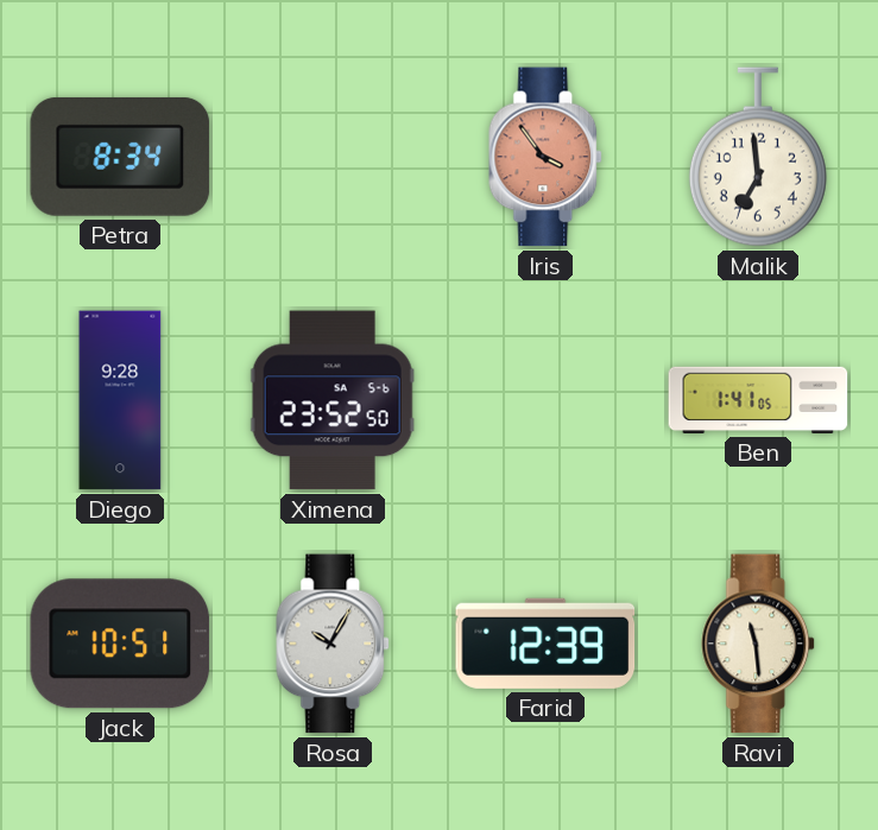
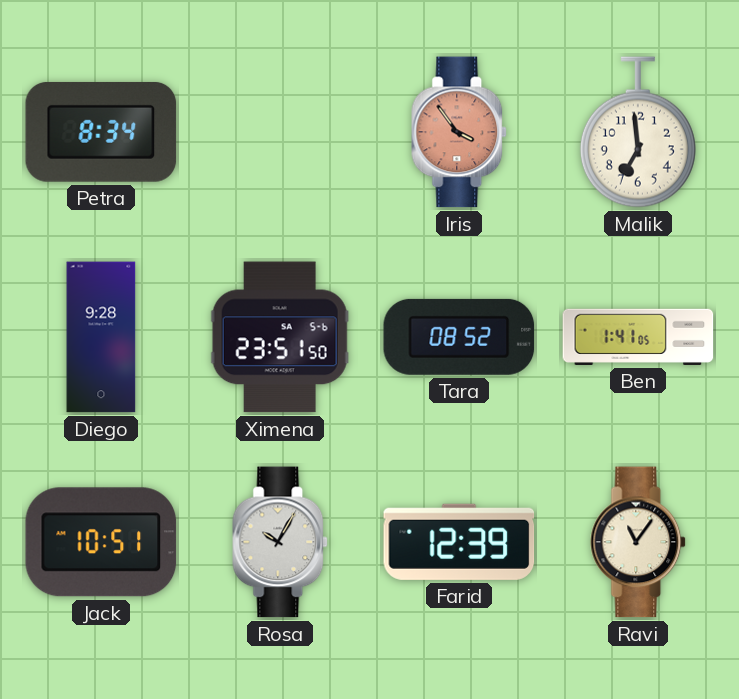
Ximena: 23:52 -> 23:51
Tara: none -> 08:52
Ravi: 11:29 -> 11:06
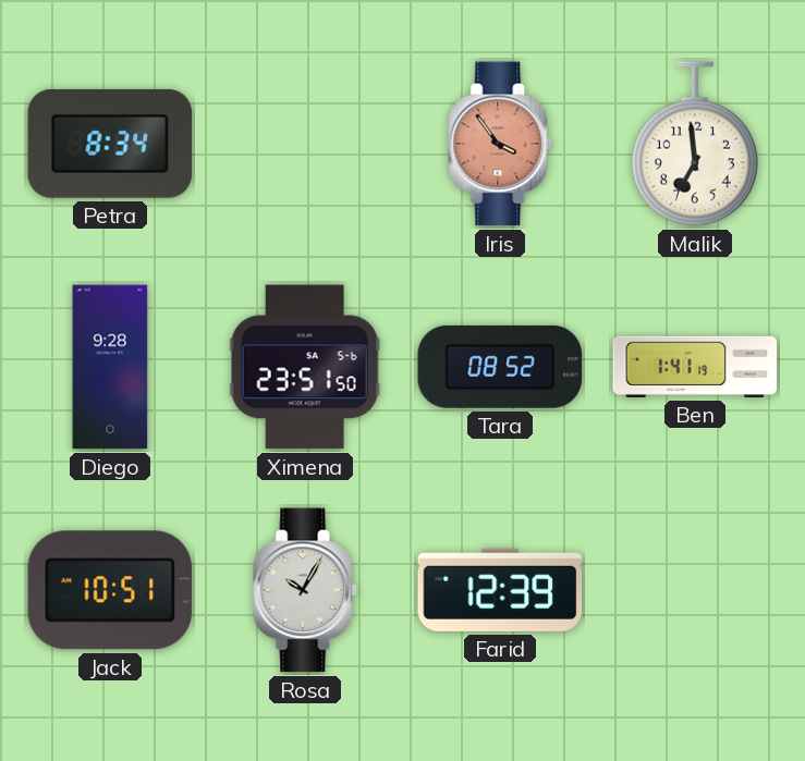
Ben: 1:41:05 -> 1:41:19
Ravi: 11:06 -> none
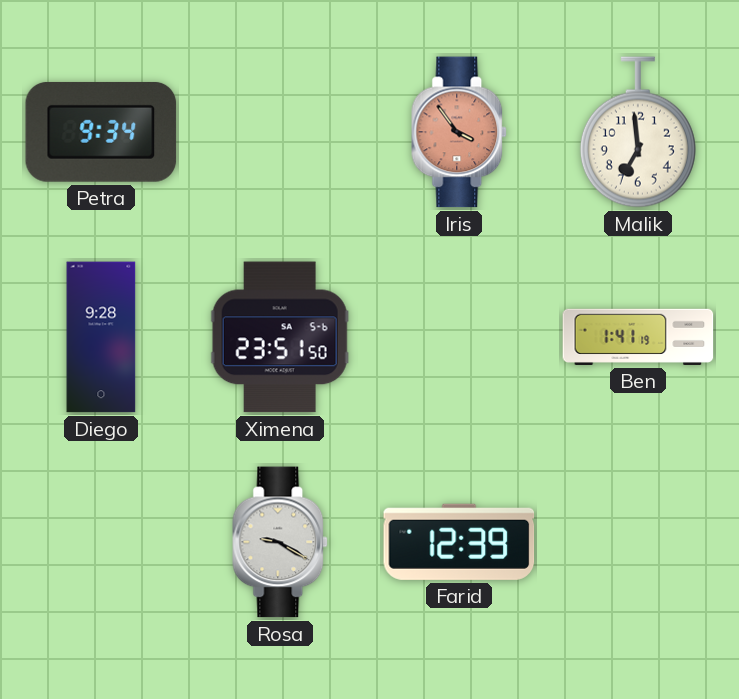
Petra: 8:34 -> 9:34
Tara: 08:52 -> none
Jack: 10:51 -> none
Rosa: 10:05 -> 9:20
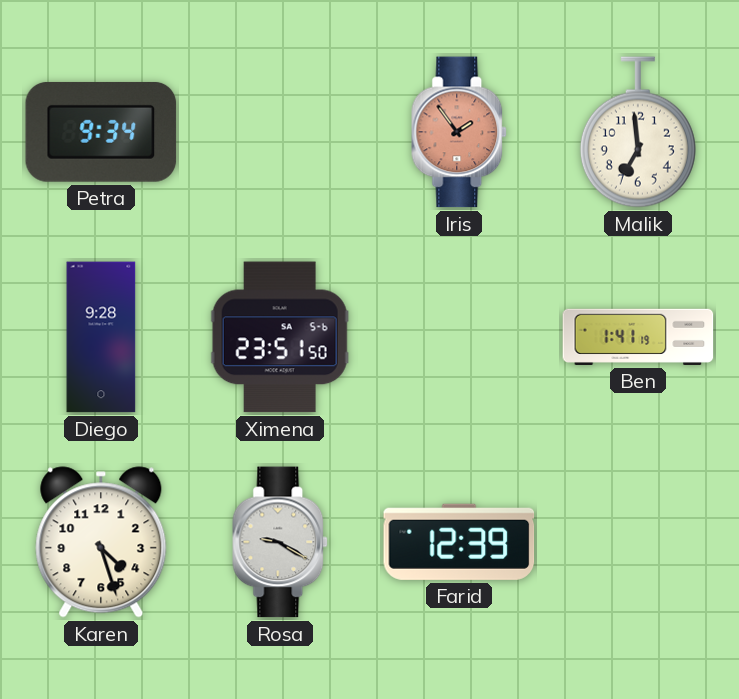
Iris: 3:54 -> 1:54
Karen: none -> 4:27
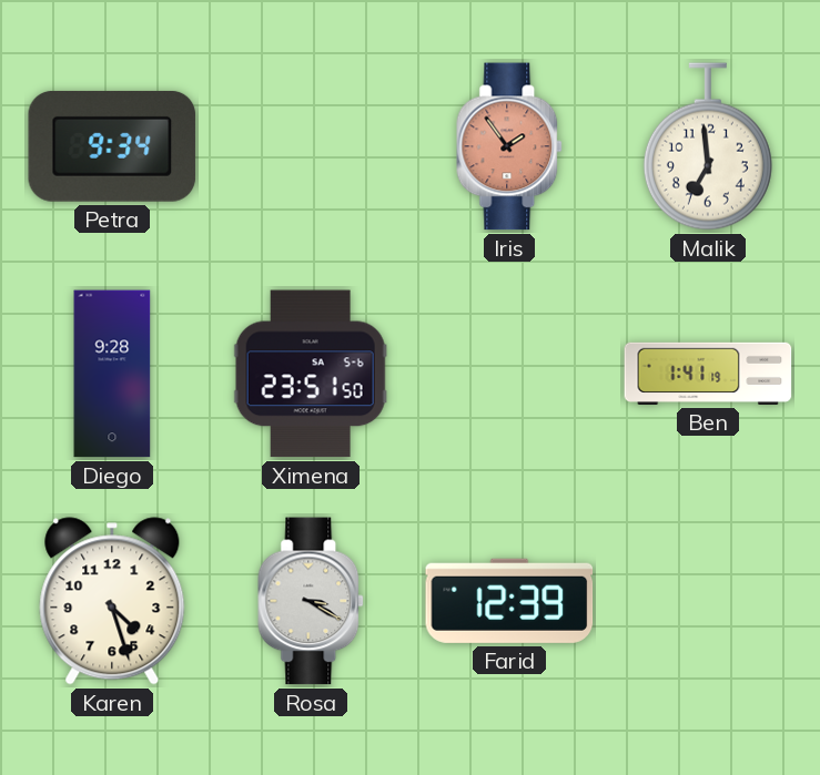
Rosa: 9:20 -> 3:20
